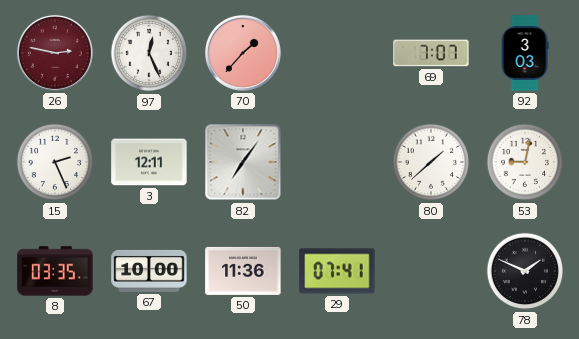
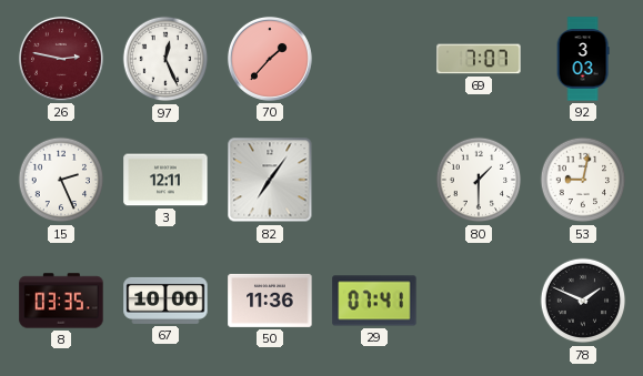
80: 1:38 -> 1:30
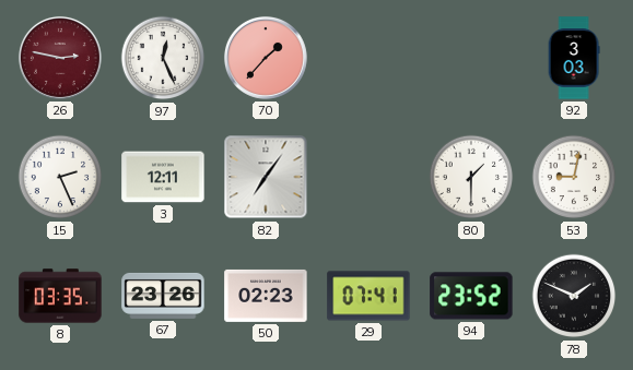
69: 7:07 -> none
67: 10:00 -> 23:26
50: 11:36 -> 02:23
94: none -> 23:52
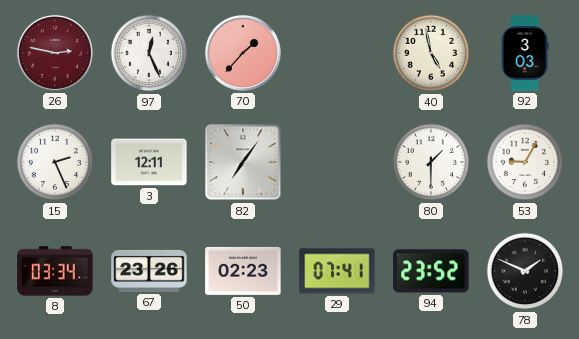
40: none -> 4:58
53: 9:02 -> 9:05
8: 03:35 -> 03:34
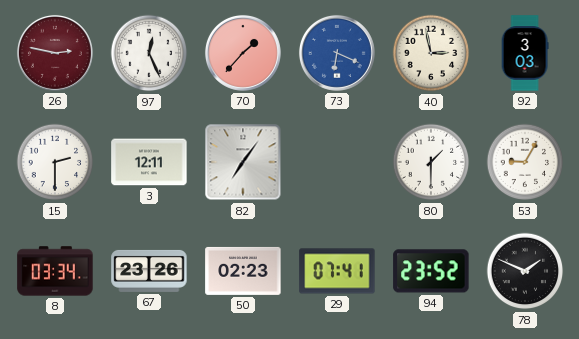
73: none -> 6:19
40: 4:58 -> 2:58
15: 2:26 -> 2:30
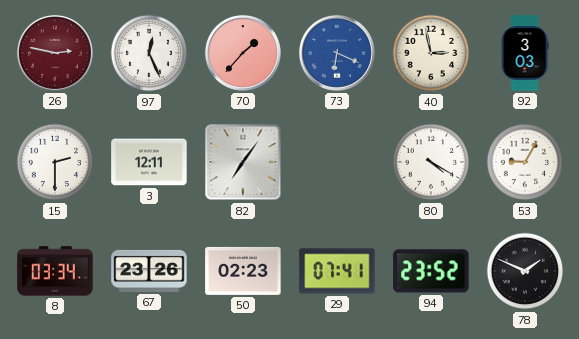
80: 1:30 -> 4:20
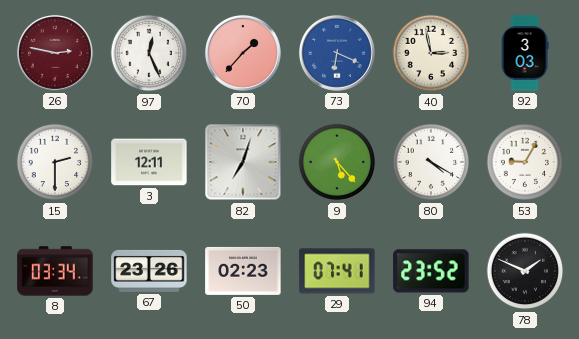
82: 7:06 -> 7:03
9: none -> 5:23
